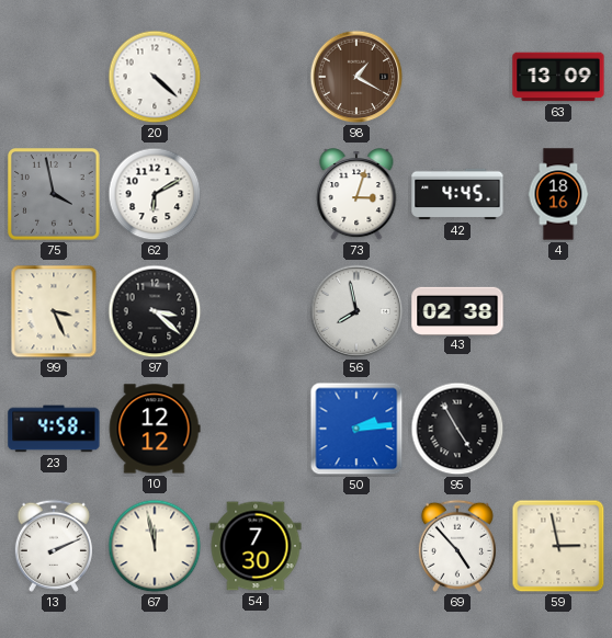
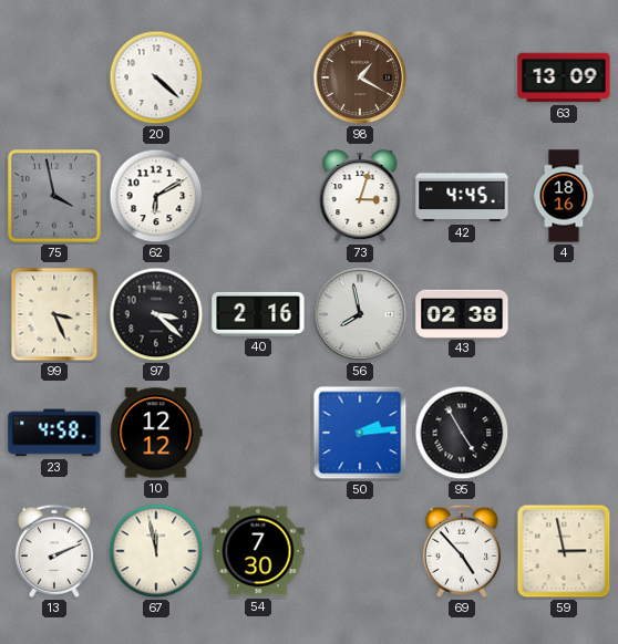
40: none -> 2:16
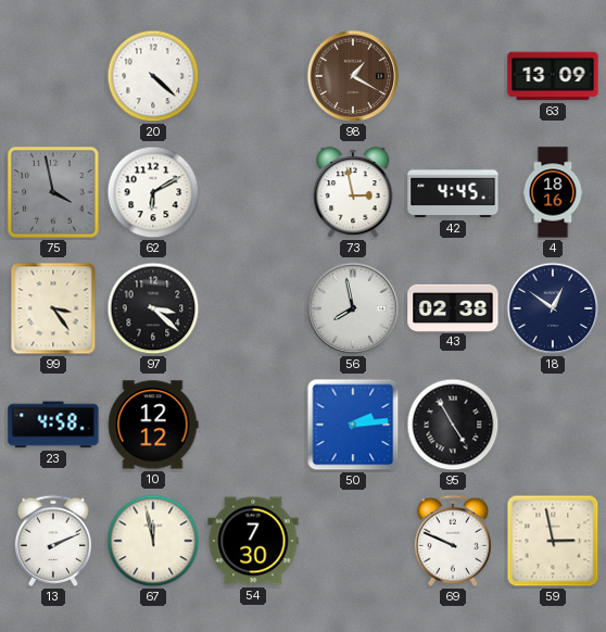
73: 3:03 -> 2:58
99: 3:26 -> 3:24
40: 2:16 -> none
18: none -> 12:51
69: 4:53 -> 9:49
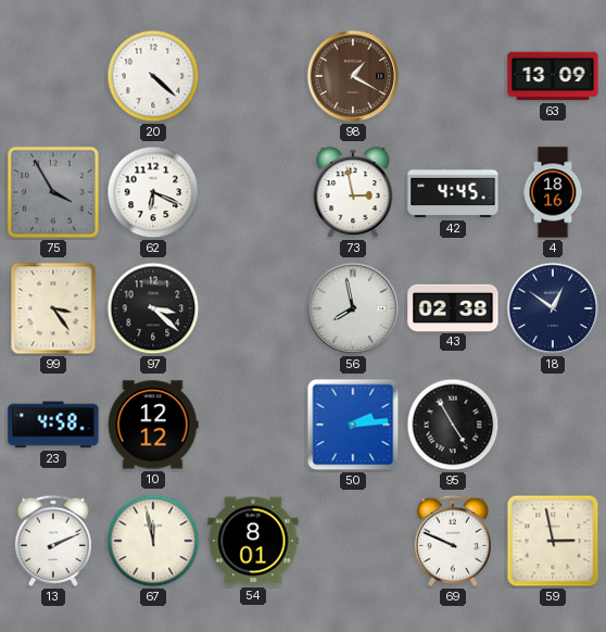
75: 3:58 -> 3:55
62: 6:10 -> 6:19
54: 7:30 -> 8:01
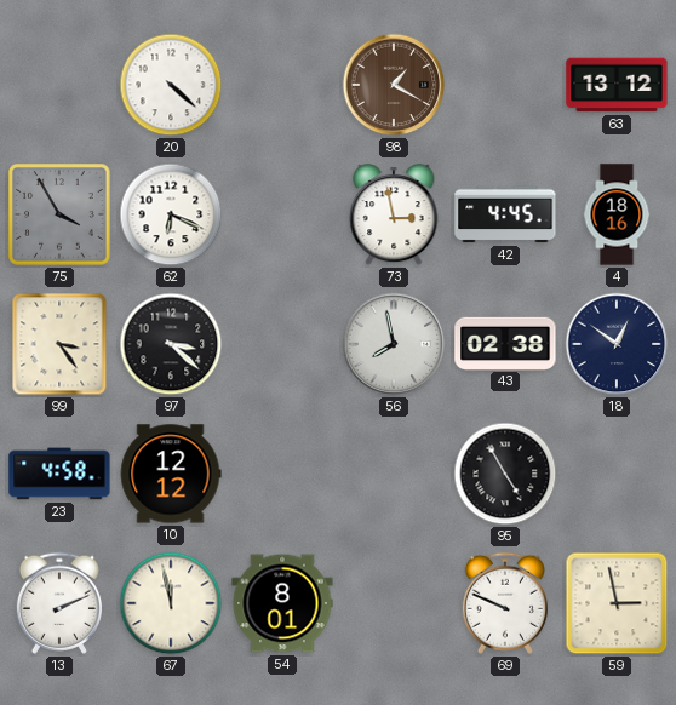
63: 13:09 -> 13:12
50: 2:14 -> none
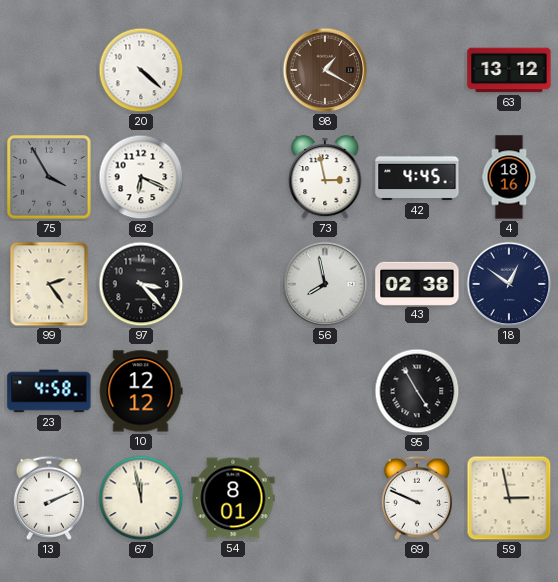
99: 3:24 -> 2:24
97: 3:22 -> 3:23
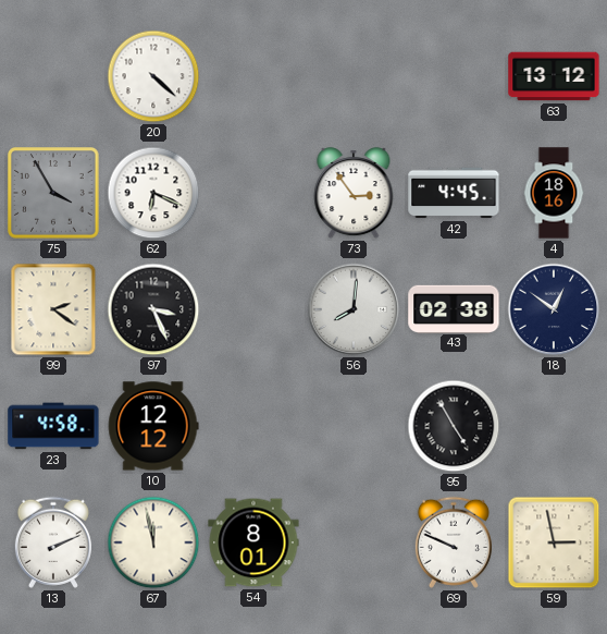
98: 1:20 -> none
73: 2:58 -> 2:54
99: 2:24 -> 2:21
97: 3:23 -> 3:26
56: 7:58 -> 8:01
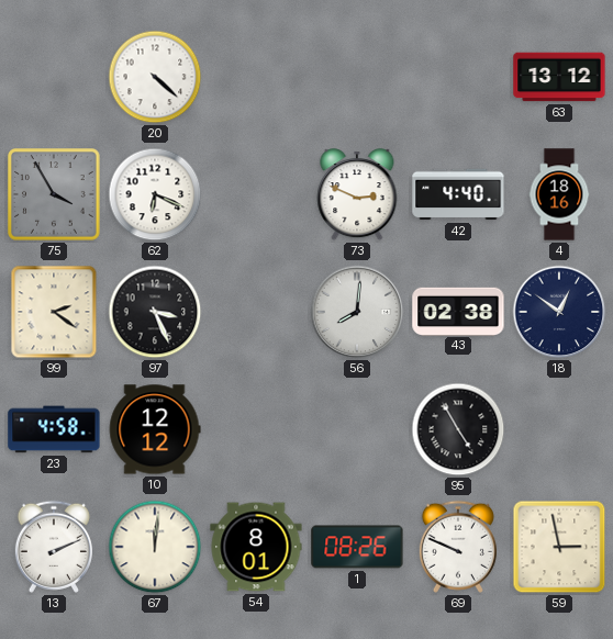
73: 2:54 -> 2:49
42: 4:45 -> 4:40
67: 11:58 -> 12:01
1: none -> 08:26
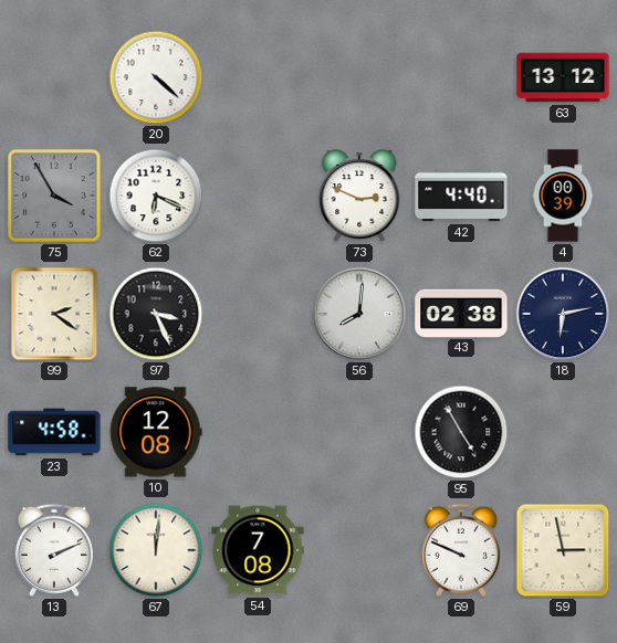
4: 18:16 -> 00:39
18: 12:51 -> 6:13
10: 12:12 -> 12:08
54: 8:01 -> 7:08
1: 08:26 -> none
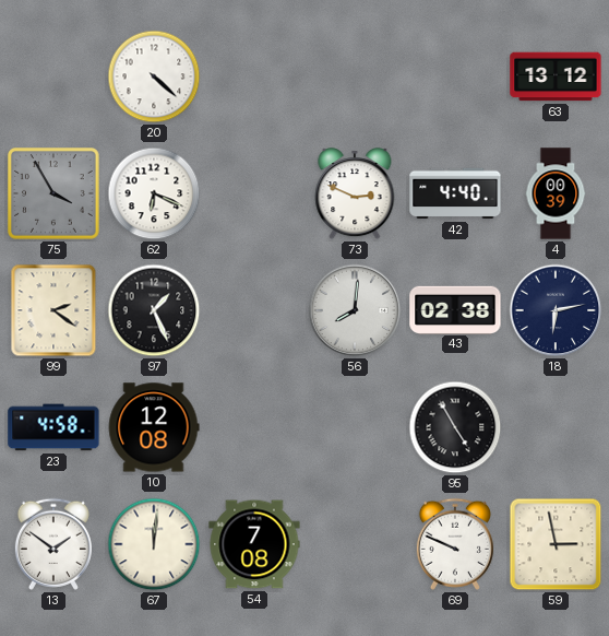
97: 3:26 -> 1:26
13: 2:11 -> 1:51
